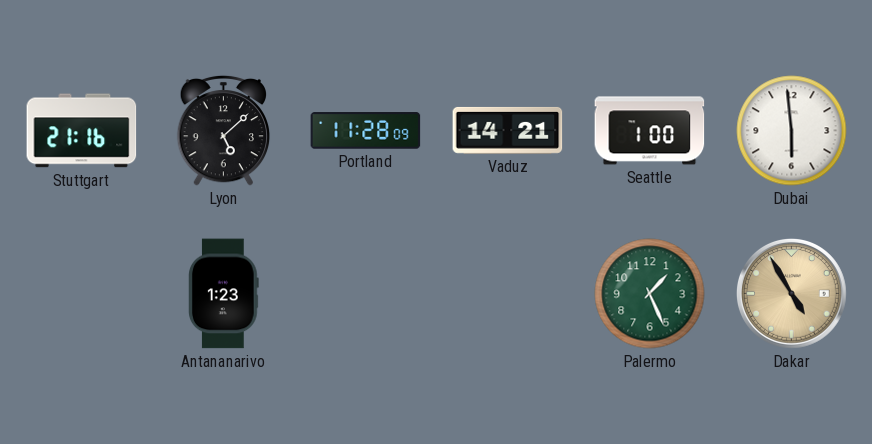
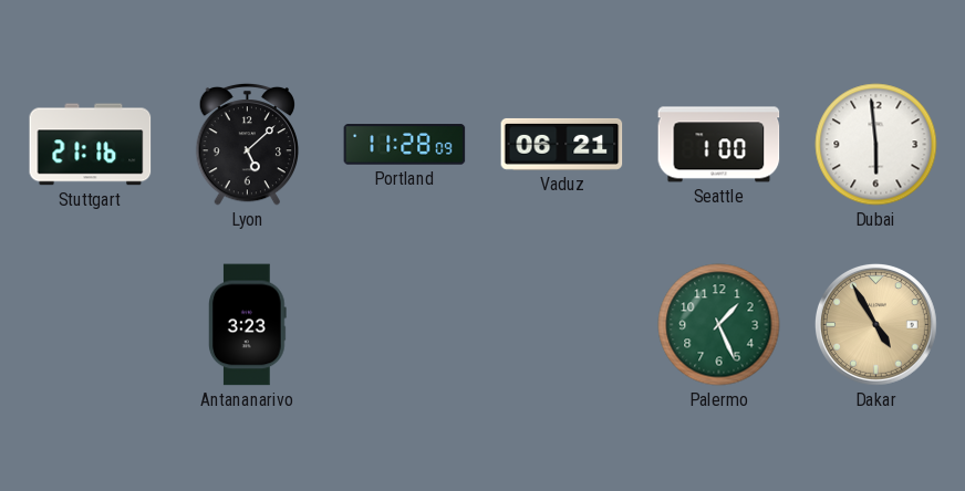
Vaduz: 14:21 -> 06:21
Antananarivo: 1:23 -> 3:23
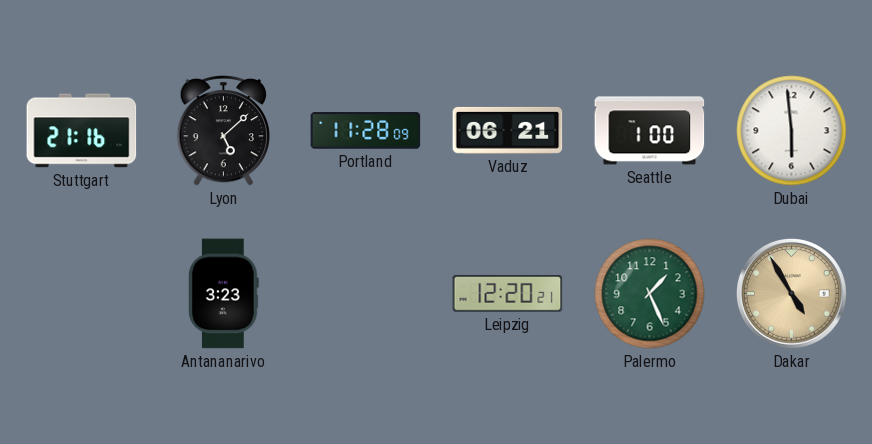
Leipzig: none -> 12:20
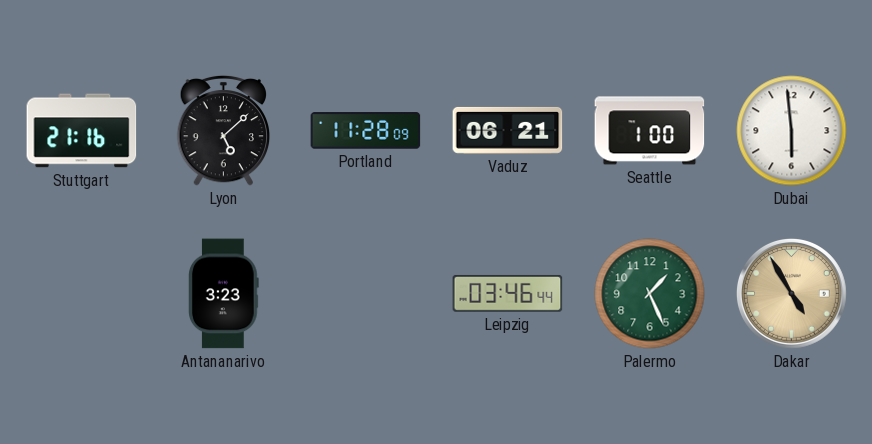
Leipzig: 12:20 -> 03:46
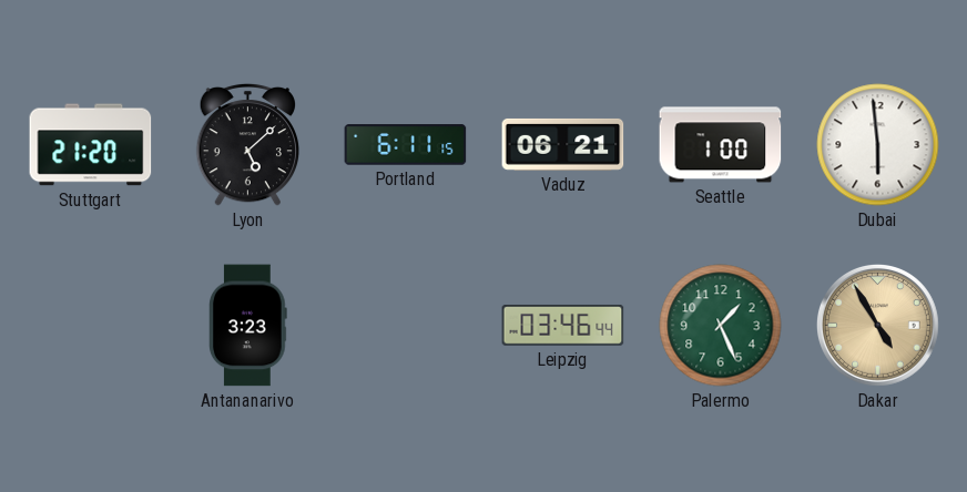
Stuttgart: 21:16 -> 21:20
Portland: 11:28 -> 6:11
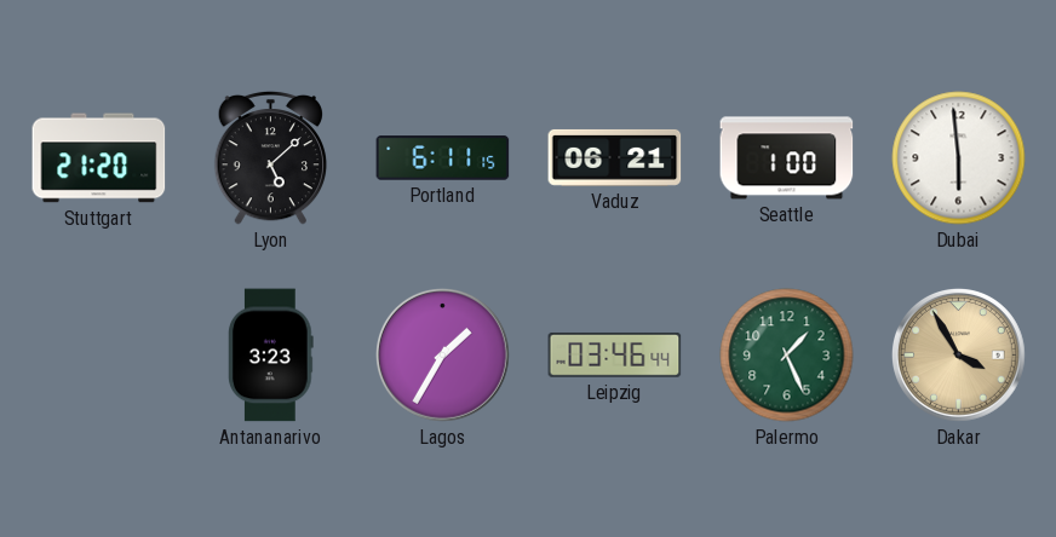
Lagos: none -> 1:35
Dakar: 4:55 -> 3:55
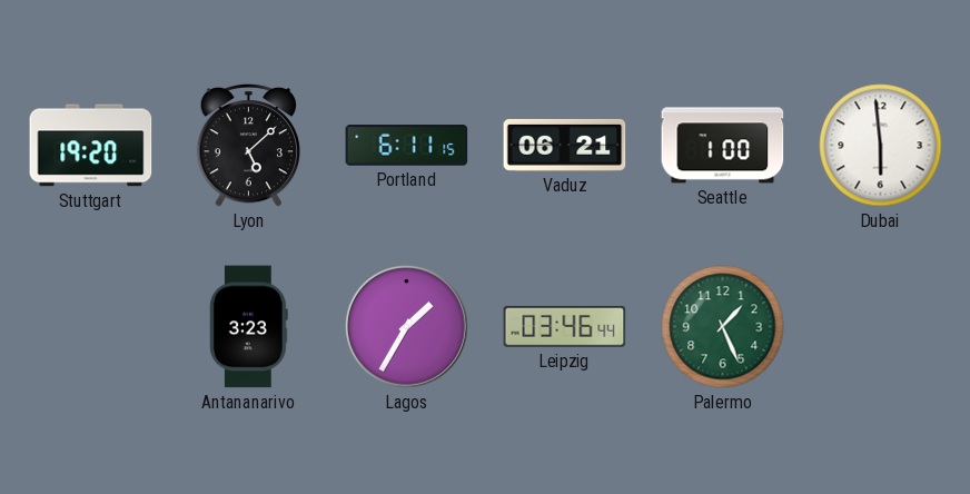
Stuttgart: 21:20 -> 19:20
Dakar: 3:55 -> none
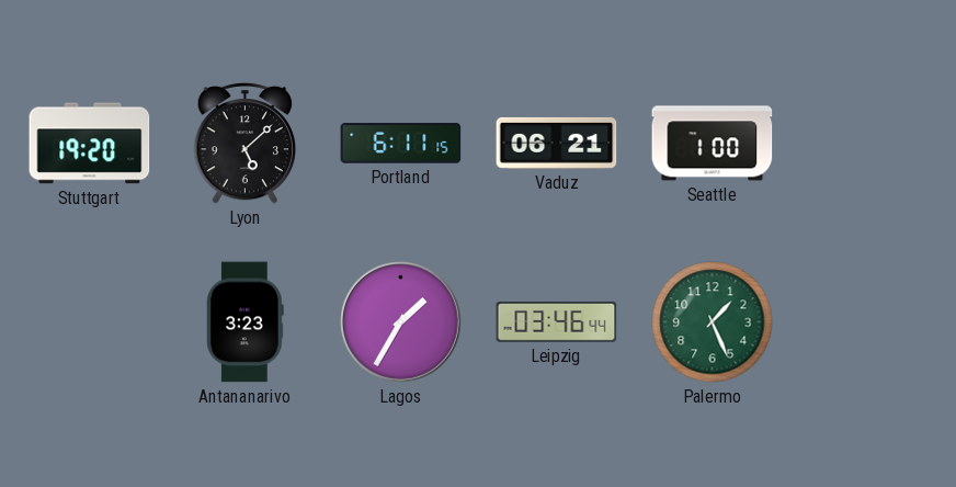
Dubai: 5:59 -> none
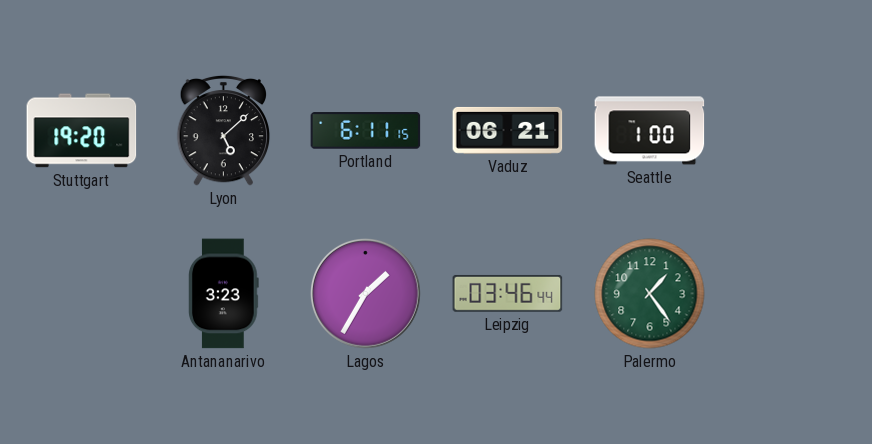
Palermo: 1:26 -> 1:24
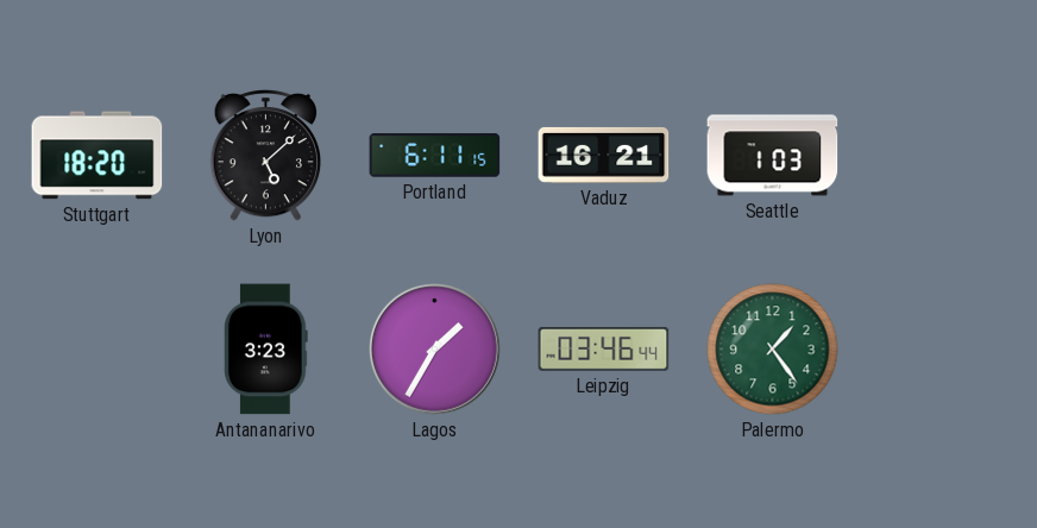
Stuttgart: 19:20 -> 18:20
Vaduz: 06:21 -> 16:21
Seattle: 1:00 -> 1:03
